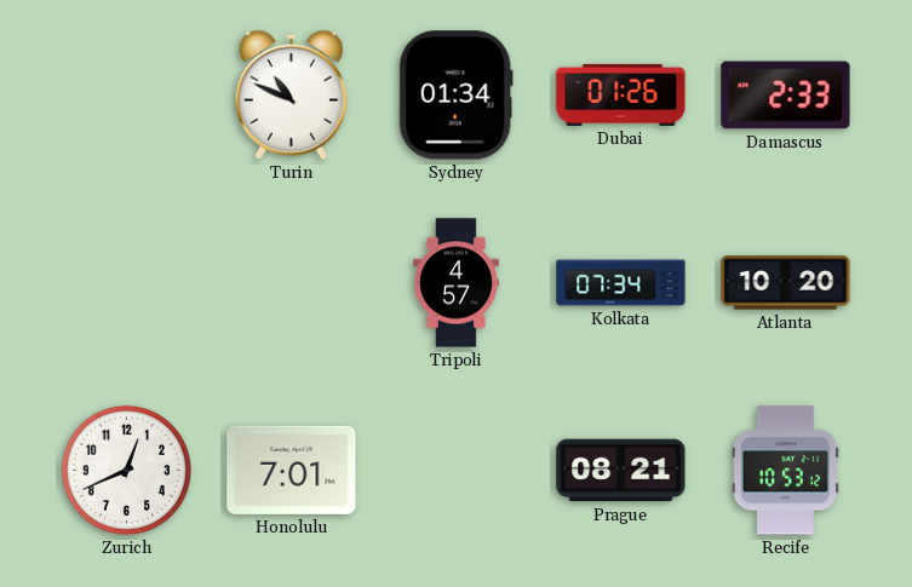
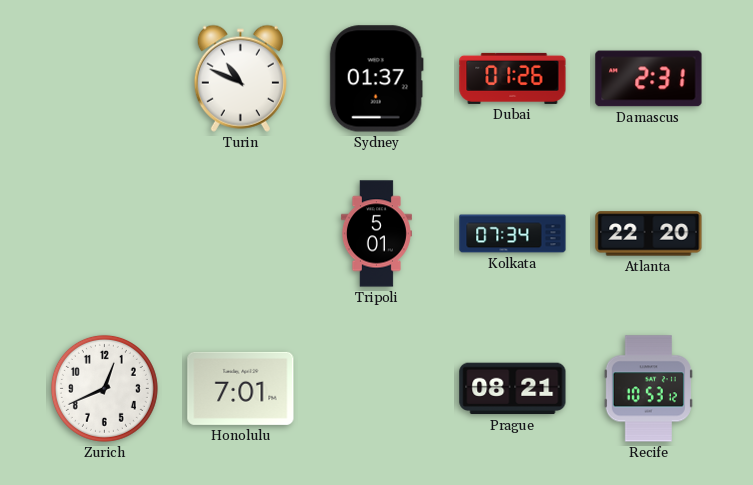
Sydney: 01:34 -> 01:37
Damascus: 2:33 -> 2:31
Tripoli: 4:57 -> 5:01
Atlanta: 10:20 -> 22:20
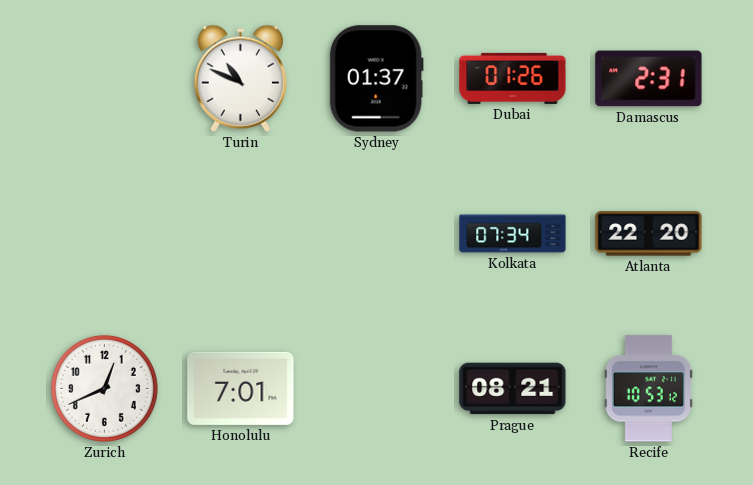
Tripoli: 5:01 -> none
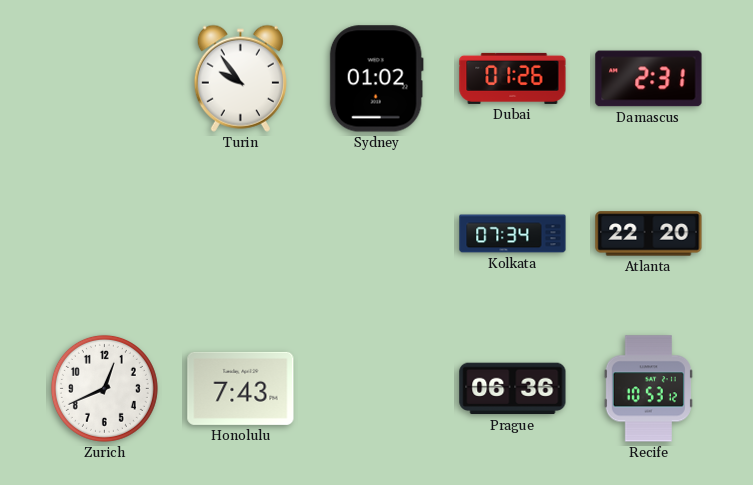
Turin: 10:49 -> 9:54
Sydney: 01:37 -> 01:02
Honolulu: 7:01 -> 7:43
Prague: 08:21 -> 06:36
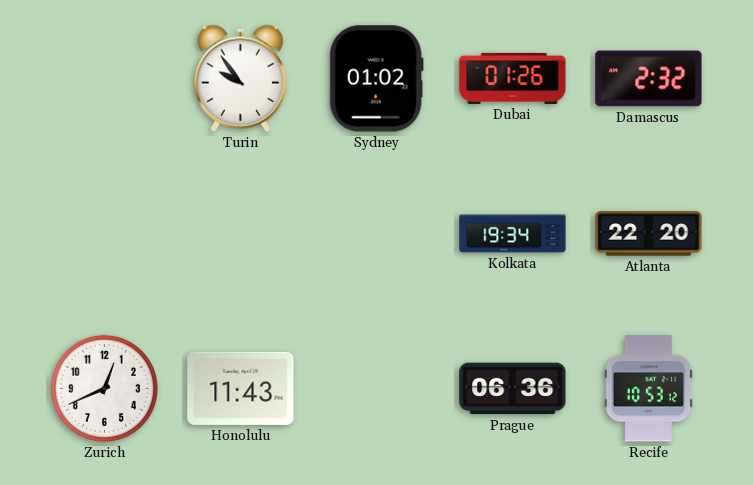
Damascus: 2:31 -> 2:32
Kolkata: 07:34 -> 19:34
Honolulu: 7:43 -> 11:43
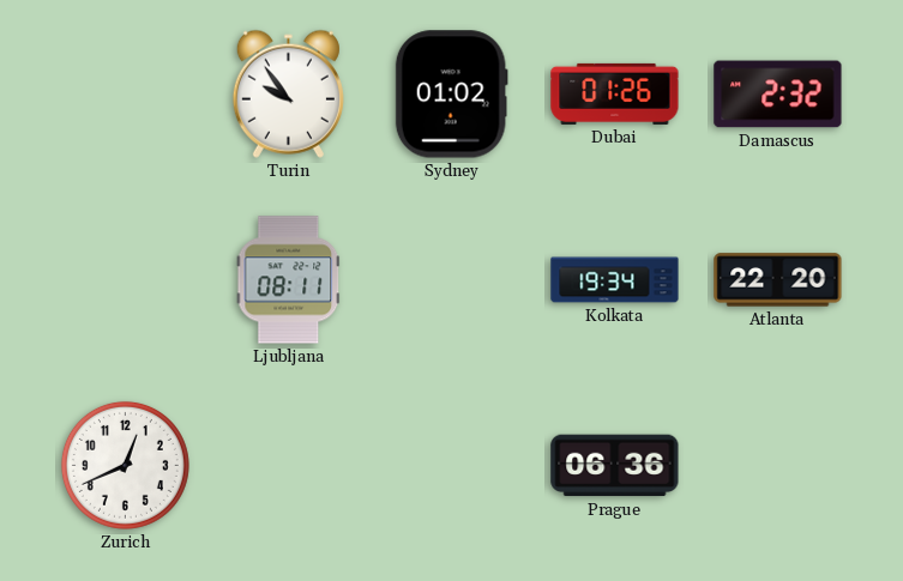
Ljubljana: none -> 08:11
Honolulu: 11:43 -> none
Recife: 10:53 -> none
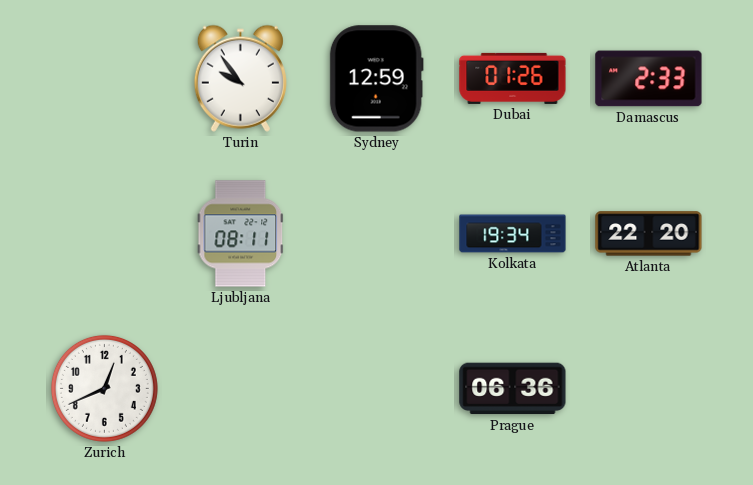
Sydney: 01:02 -> 12:59
Damascus: 2:32 -> 2:33
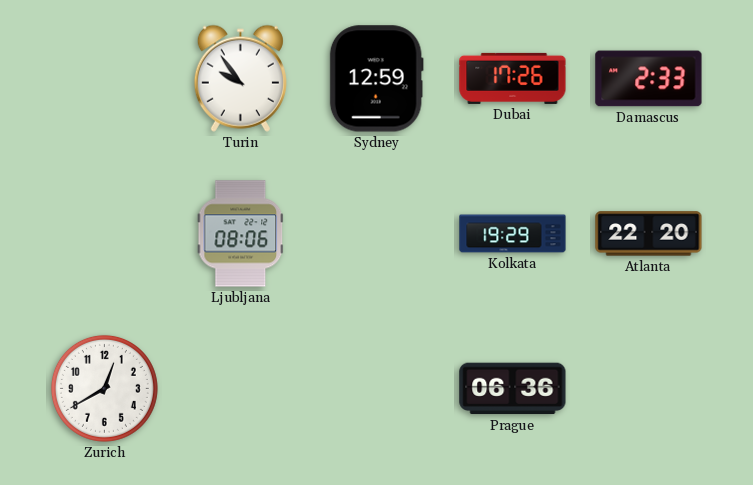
Dubai: 01:26 -> 17:26
Ljubljana: 08:11 -> 08:06
Kolkata: 19:34 -> 19:29
Zurich: 12:41 -> 12:40
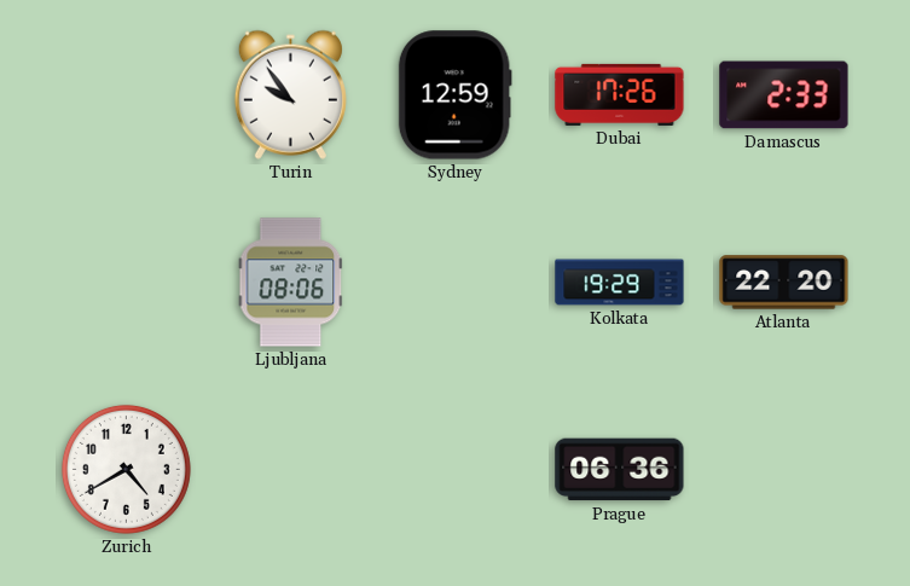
Zurich: 12:40 -> 4:40
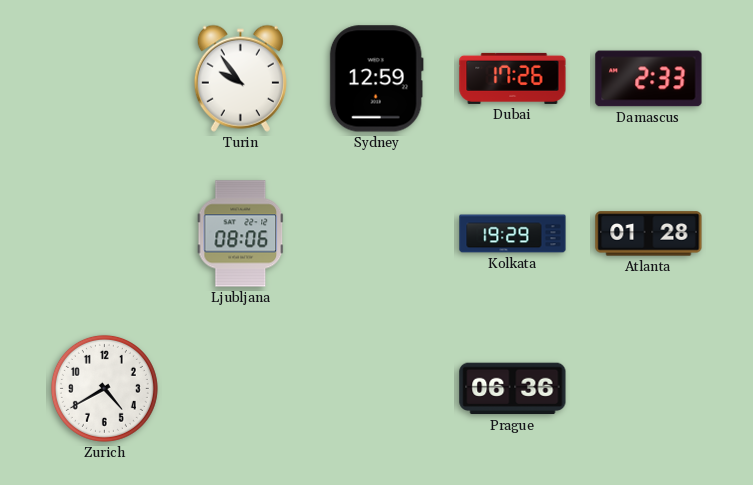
Atlanta: 22:20 -> 01:28
